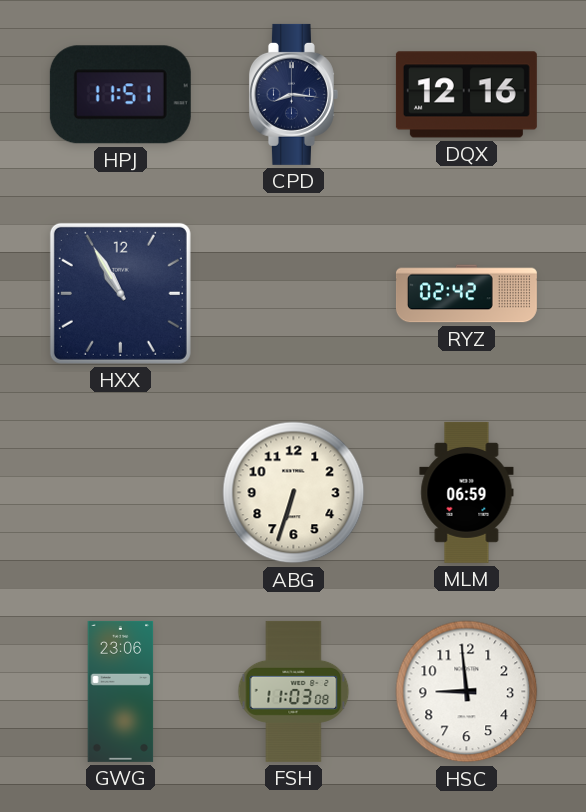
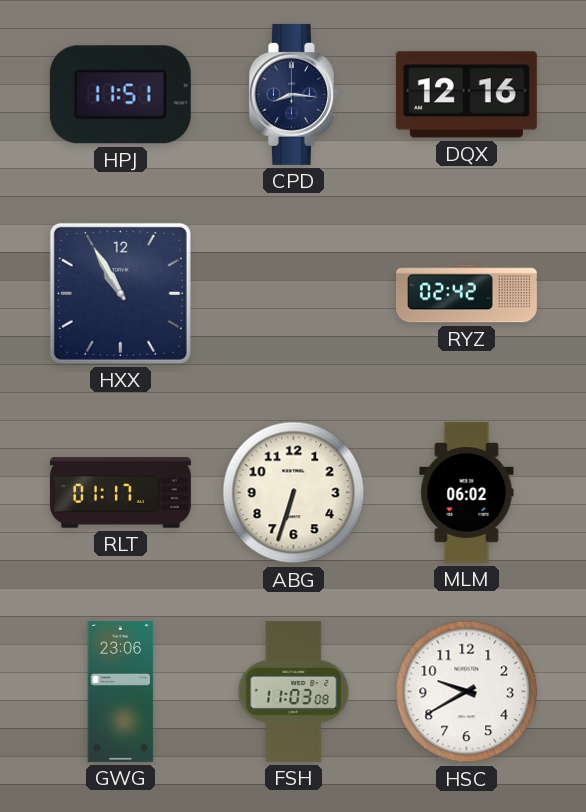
RLT: none -> 01:17
MLM: 06:59 -> 06:02
HSC: 8:59 -> 9:40
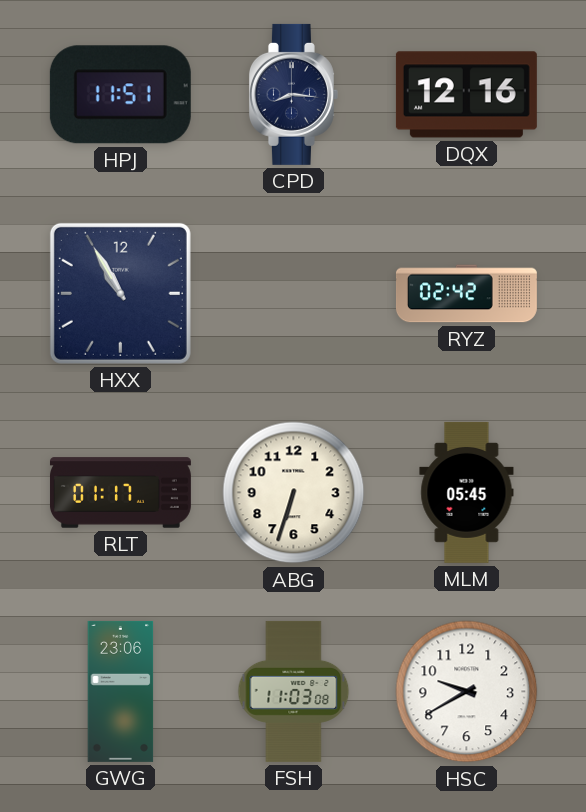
MLM: 06:02 -> 05:45
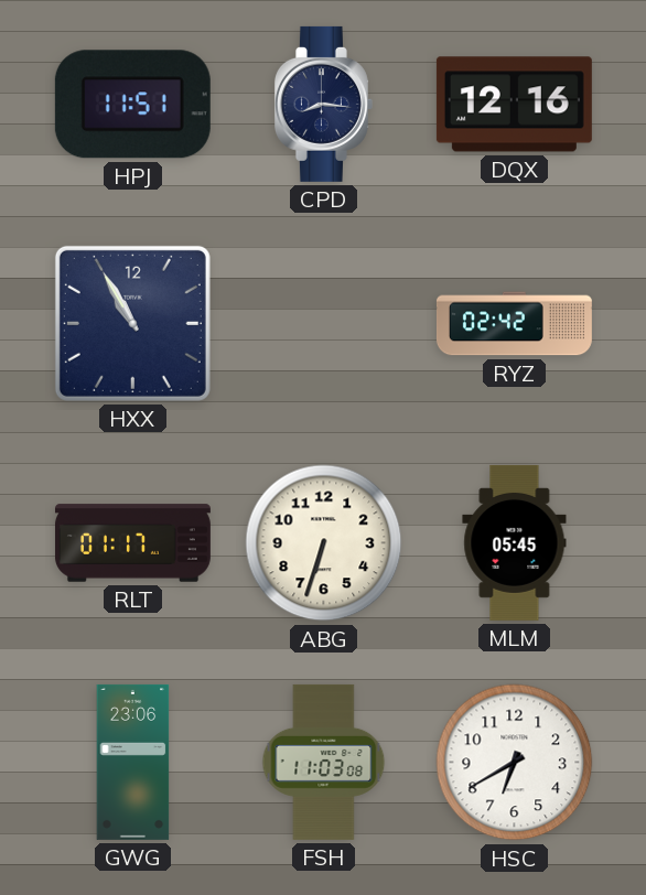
HSC: 9:40 -> 6:40
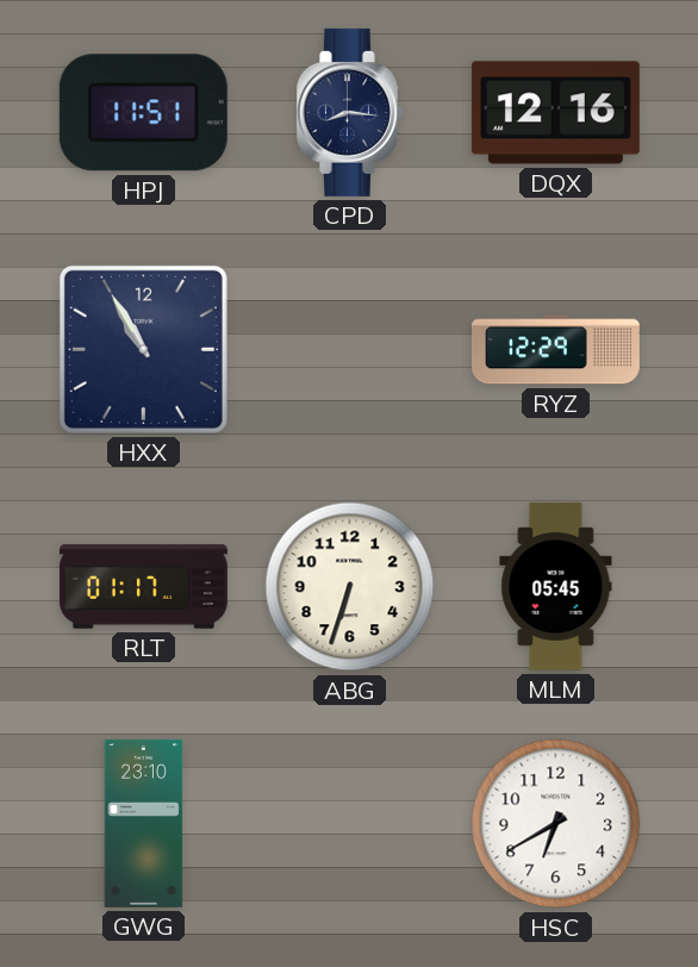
RYZ: 02:42 -> 12:29
GWG: 23:06 -> 23:10
FSH: 11:03 -> none
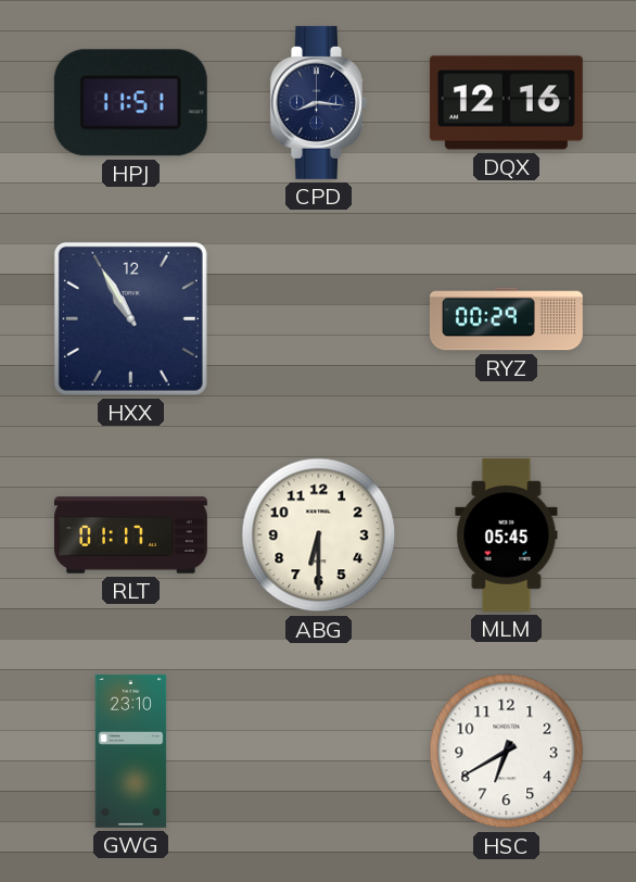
RYZ: 12:29 -> 00:29
ABG: 6:33 -> 6:30
